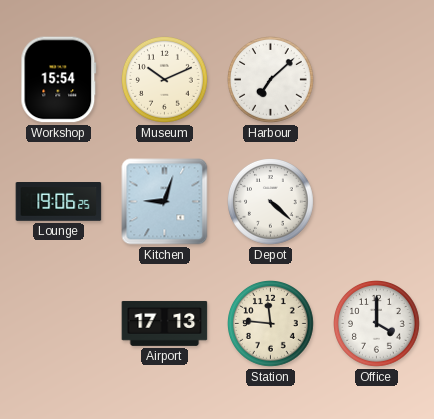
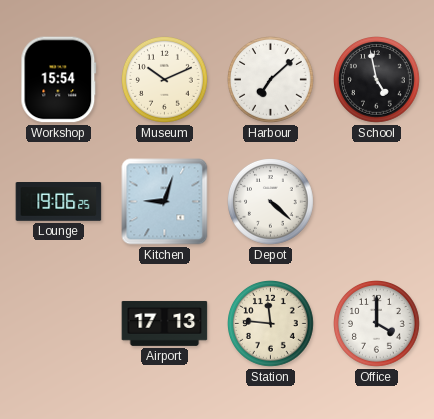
School: none -> 4:58
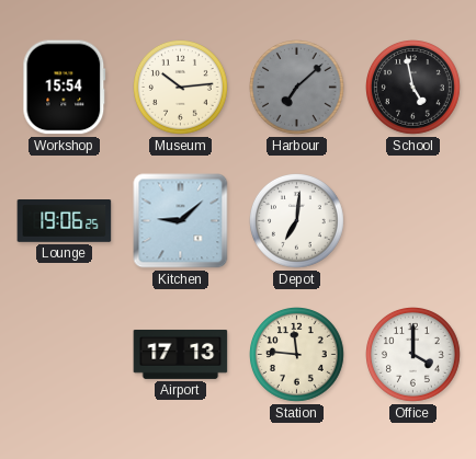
Museum: 10:11 -> 10:14
Harbour dial: white -> grey
Kitchen: 9:03 -> 9:08
Depot: 4:22 -> 7:01
